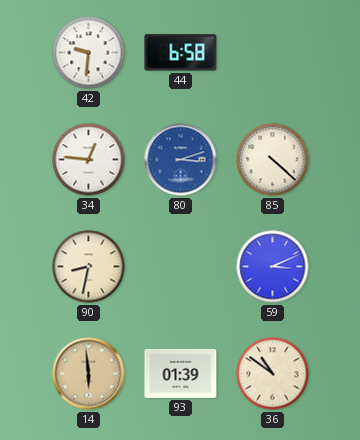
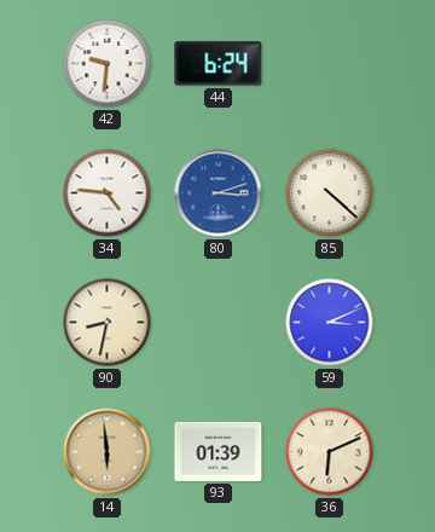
44: 6:58 -> 6:24
34: 12:46 -> 4:46
36: 10:51 -> 6:11
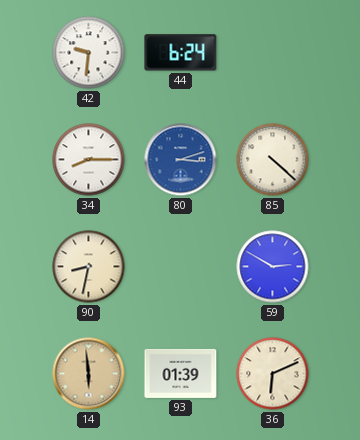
34: 4:46 -> 8:15
59: 3:11 -> 2:50
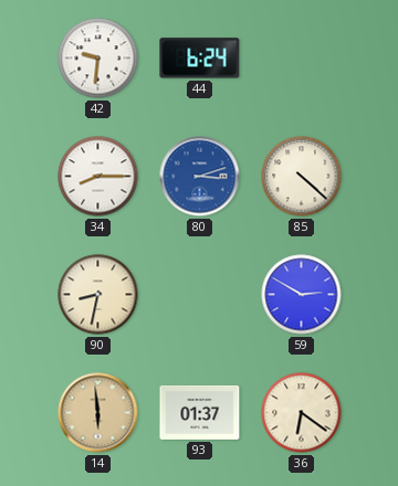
93: 01:39 -> 01:37
36: 6:11 -> 6:21
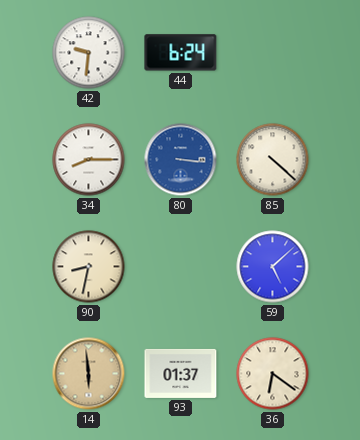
80: 3:12 -> 3:16
59: 2:50 -> 5:08
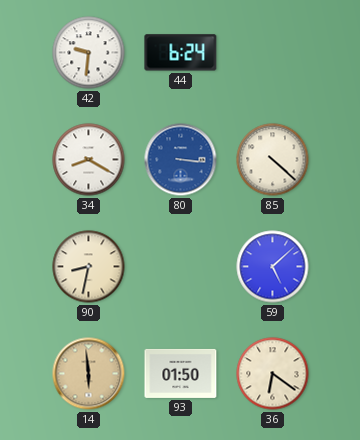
34: 8:15 -> 8:20
93: 01:37 -> 01:50
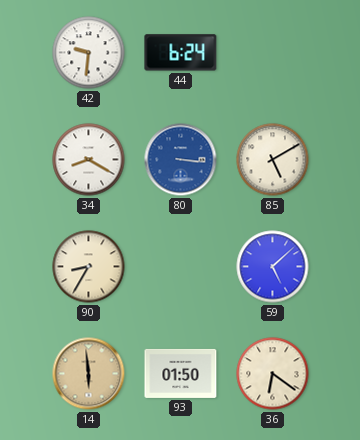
85: 4:22 -> 5:10
90: 8:32 -> 8:35
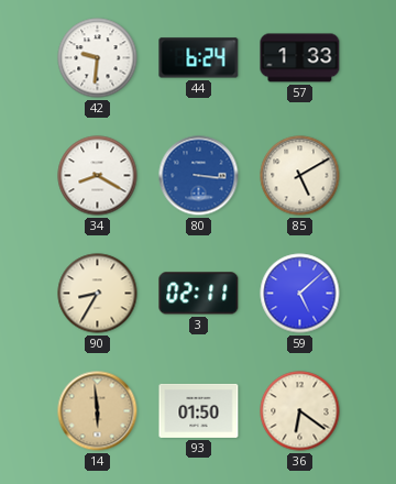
57: none -> 1:33
3: none -> 02:11
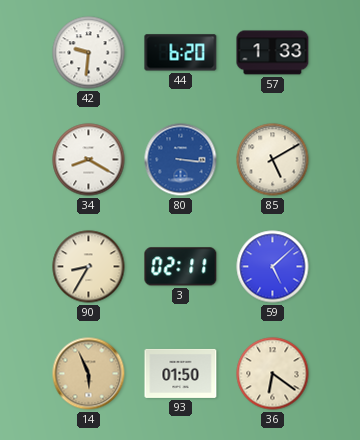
44: 6:24 -> 6:20
14: 5:59 -> 5:56
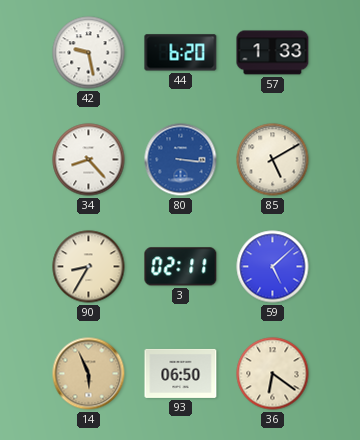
42: 9:31 -> 9:28
34: 8:20 -> 8:23
93: 01:50 -> 06:50
